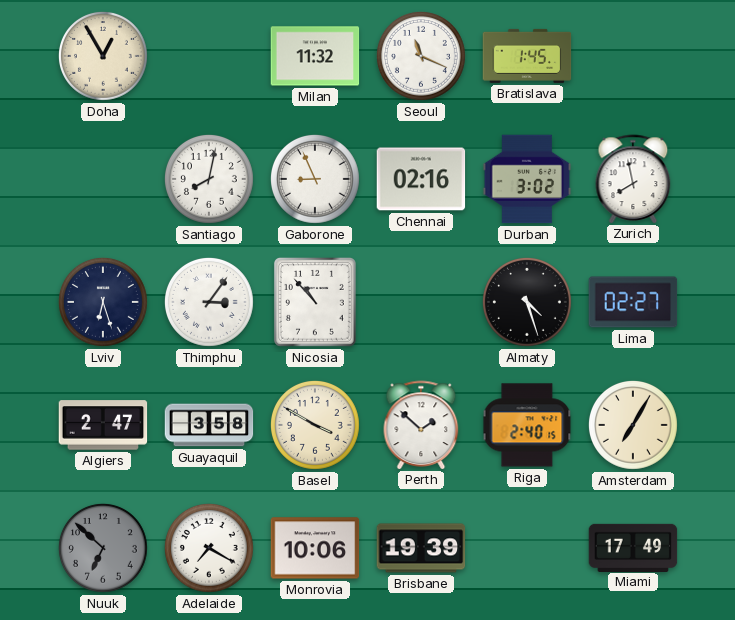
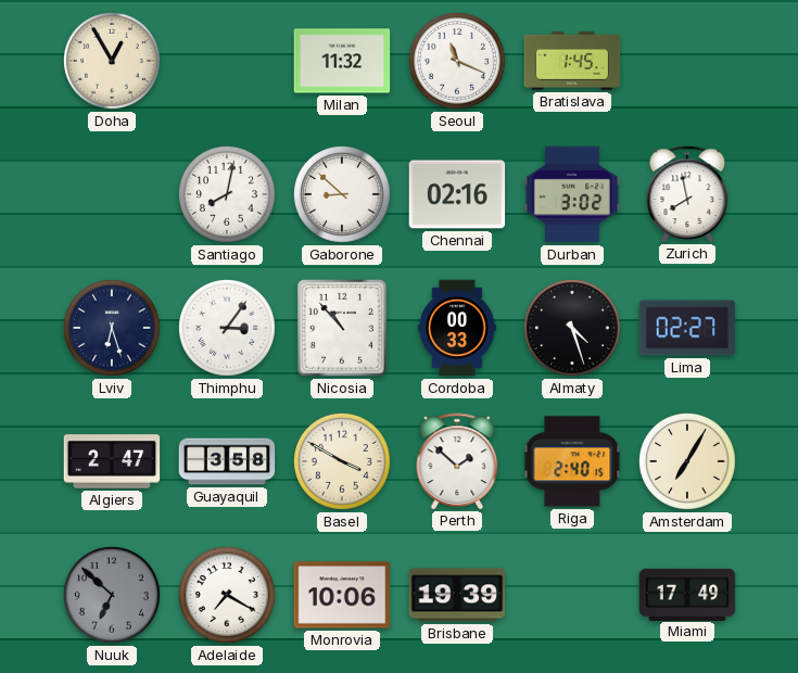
Gaborone: 8:56 -> 8:52
Cordoba: none -> 00:33
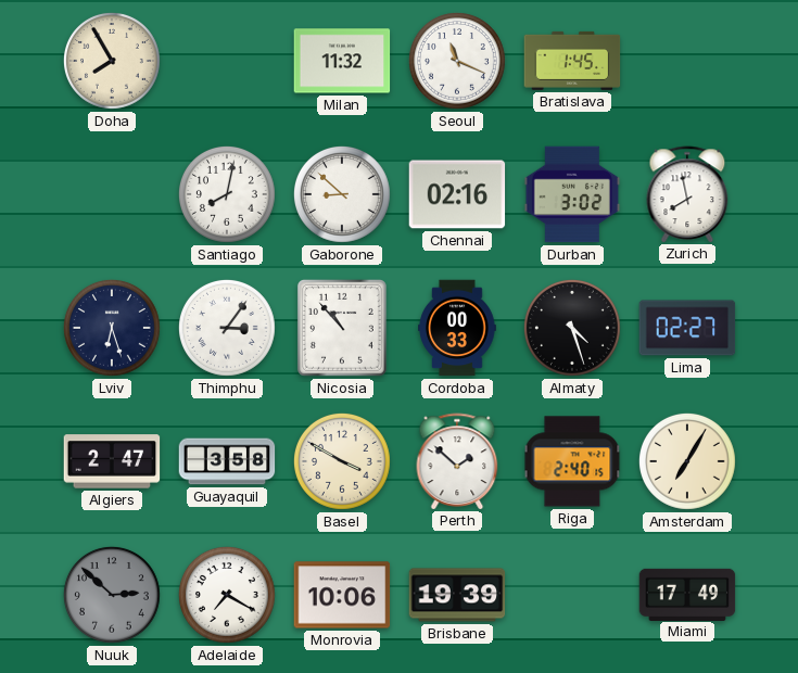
Doha: 12:55 -> 7:55
Nuuk: 6:52 -> 2:52
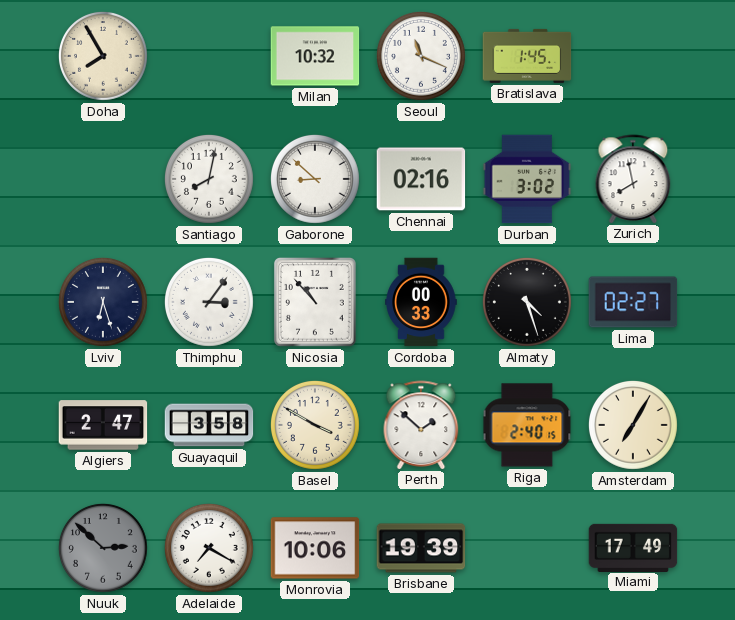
Milan: 11:32 -> 10:32
